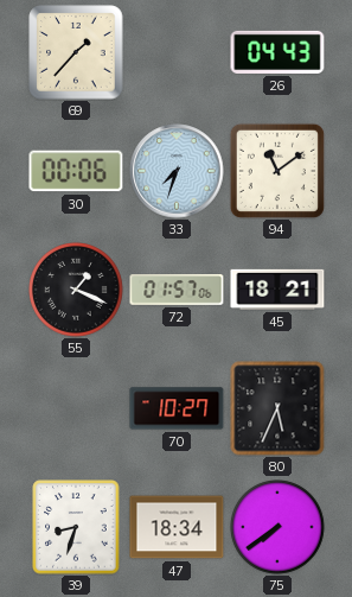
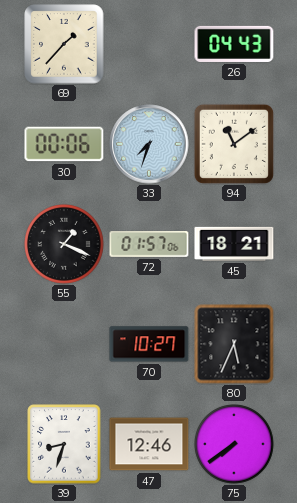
47: 18:34 -> 12:46
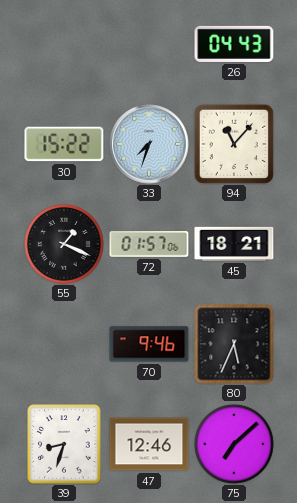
69: 1:37 -> none
30: 00:06 -> 15:22
94: 11:09 -> 11:07
70: 10:27 -> 9:46
75: 7:39 -> 7:08
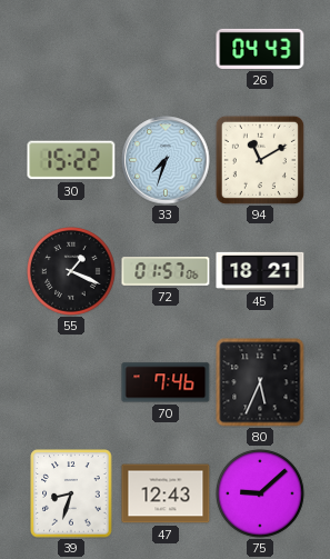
94: 11:07 -> 11:10
70: 9:46 -> 7:46
47: 12:46 -> 12:43
75: 7:08 -> 9:08
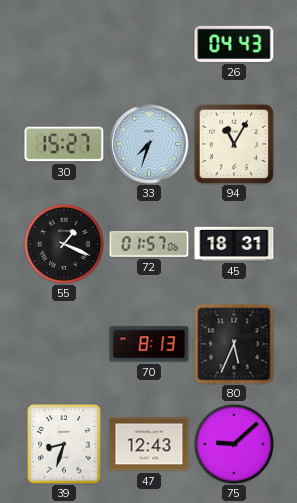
30: 15:22 -> 15:27
94: 11:10 -> 11:05
45: 18:21 -> 18:31
70: 7:46 -> 8:13
